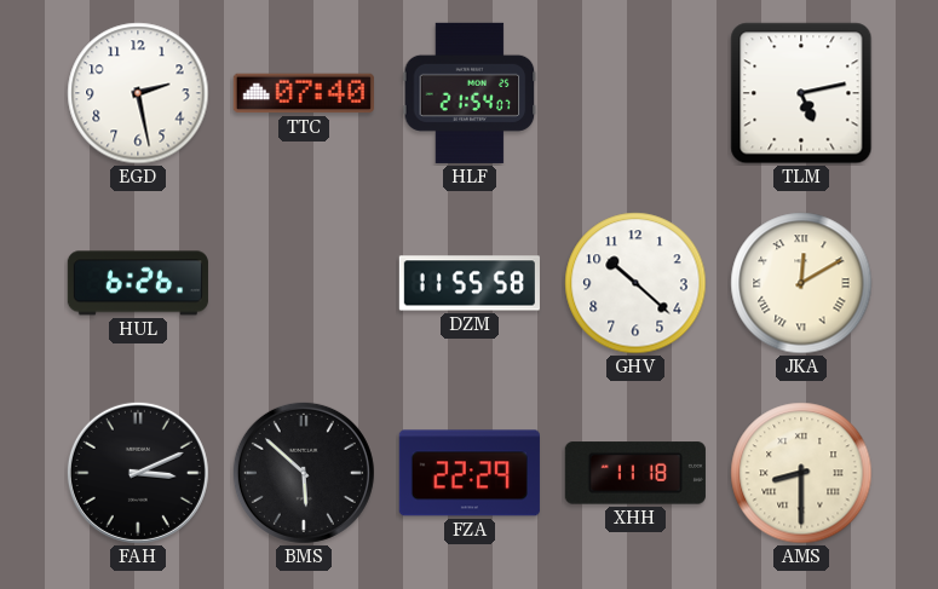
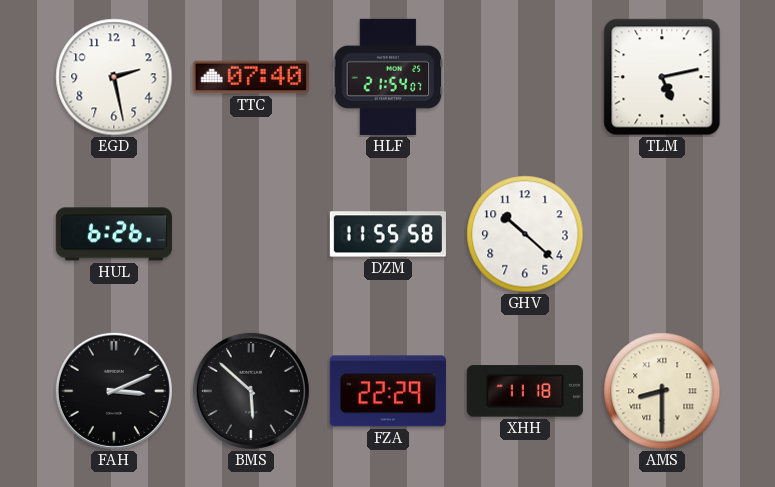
JKA: 12:10 -> none
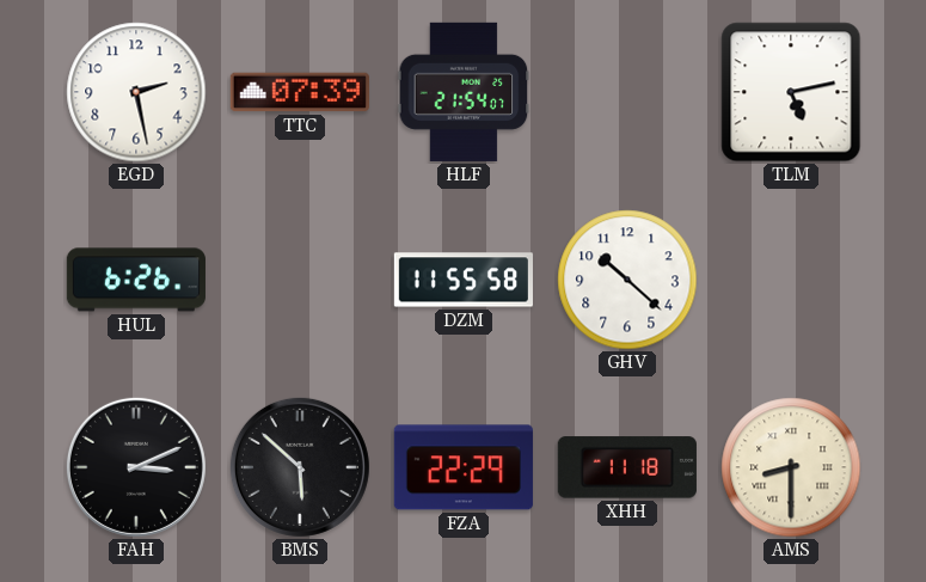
TTC: 07:40 -> 07:39
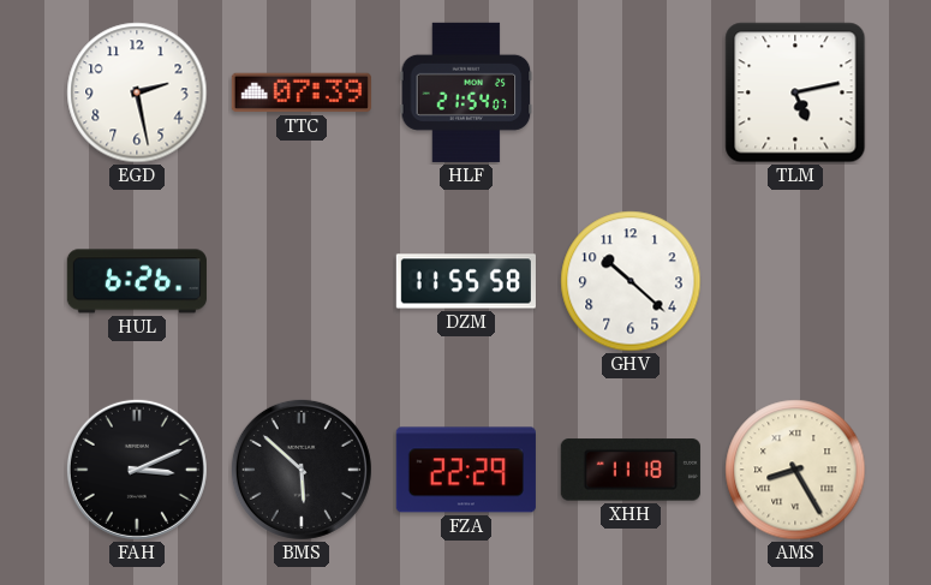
AMS: 8:30 -> 8:25
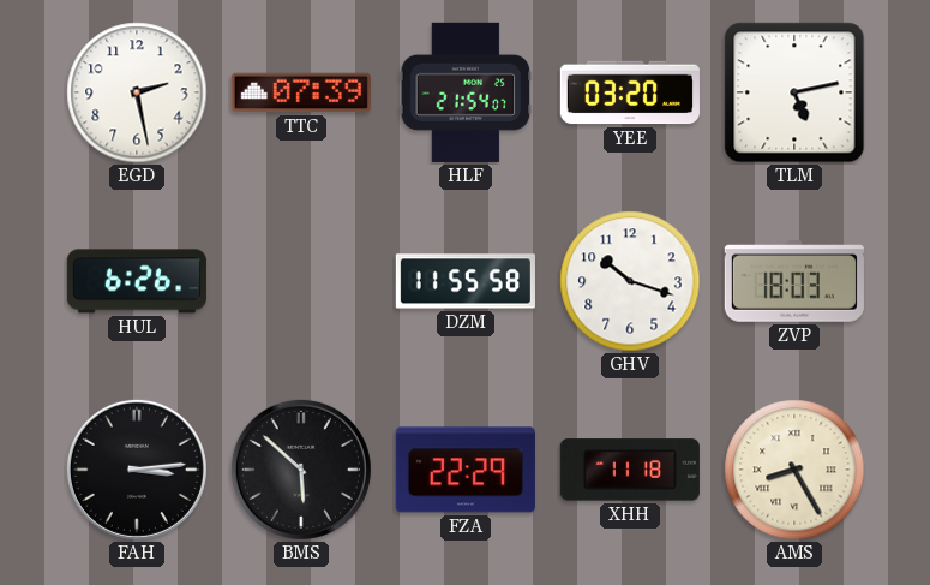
YEE: none -> 03:20
GHV: 10:22 -> 10:18
ZVP: none -> 18:03
FAH: 3:11 -> 3:14
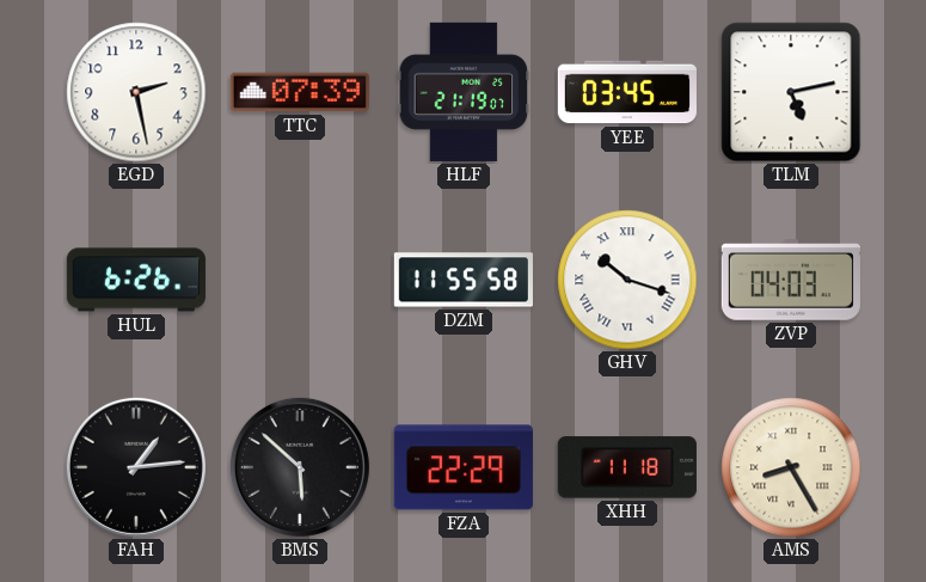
HLF: 21:54 -> 21:19
YEE: 03:20 -> 03:45
GHV numerals: Arabic -> Roman
ZVP: 18:03 -> 04:03
FAH: 3:14 -> 1:14
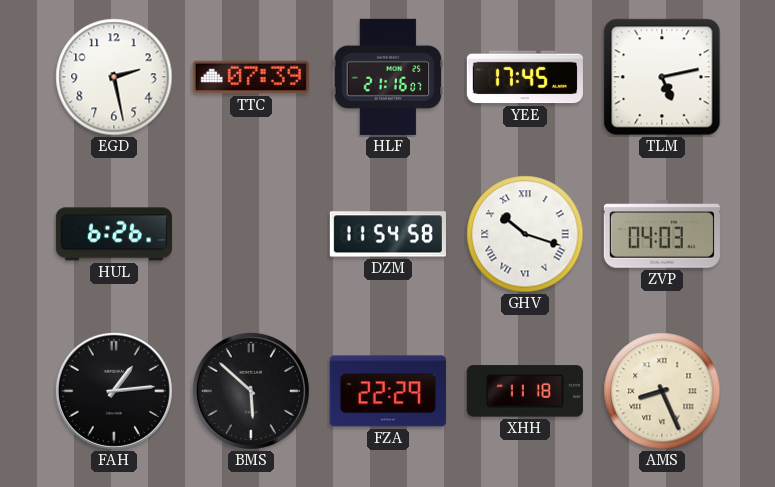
HLF: 21:19 -> 21:16
YEE: 03:45 -> 17:45
DZM: 11:55 -> 11:54
AMS: 8:25 -> 8:26
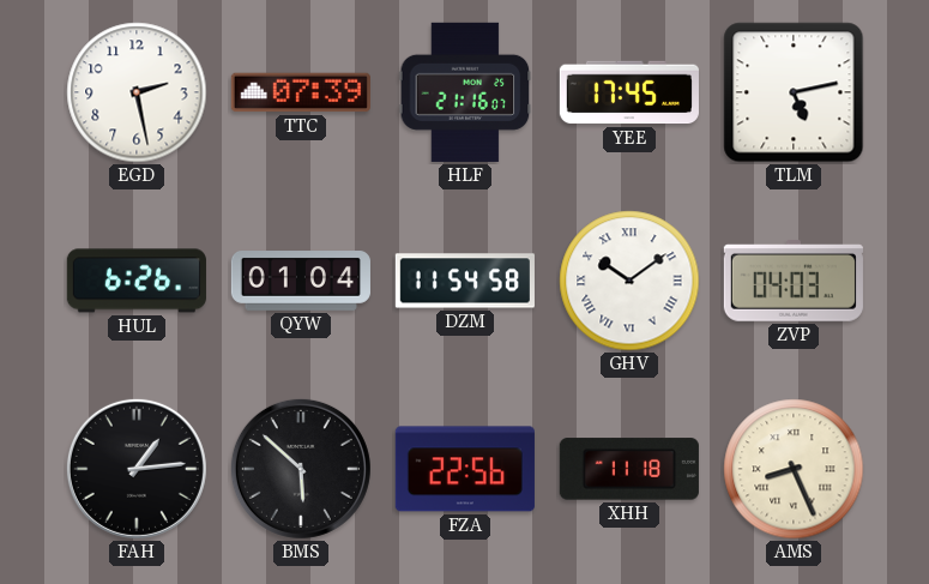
QYW: none -> 01:04
GHV: 10:18 -> 10:09
FZA: 22:29 -> 22:56
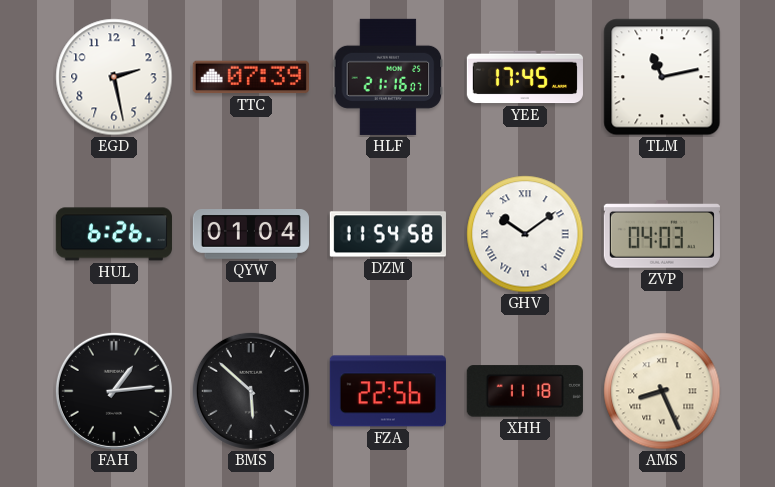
TLM: 5:13 -> 11:13
